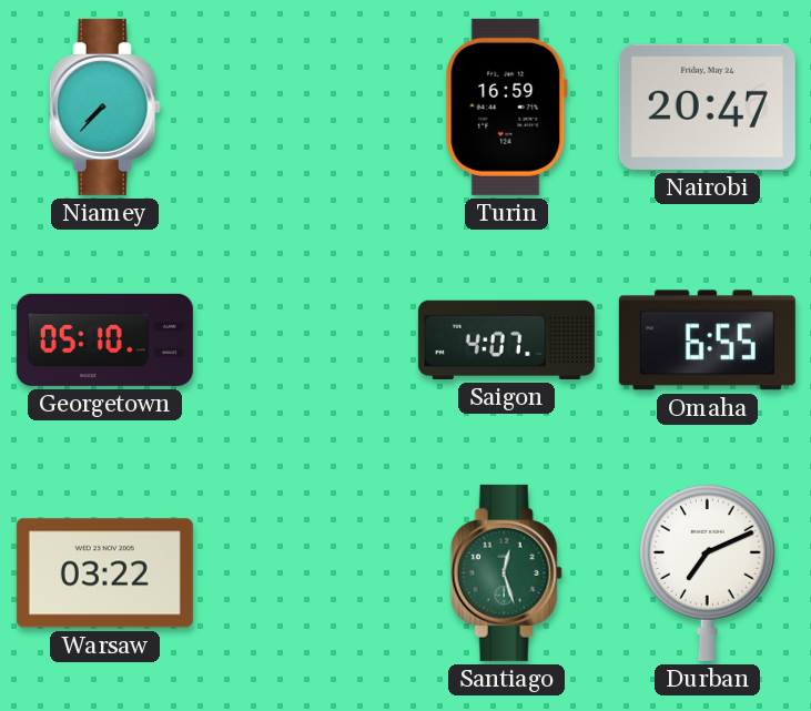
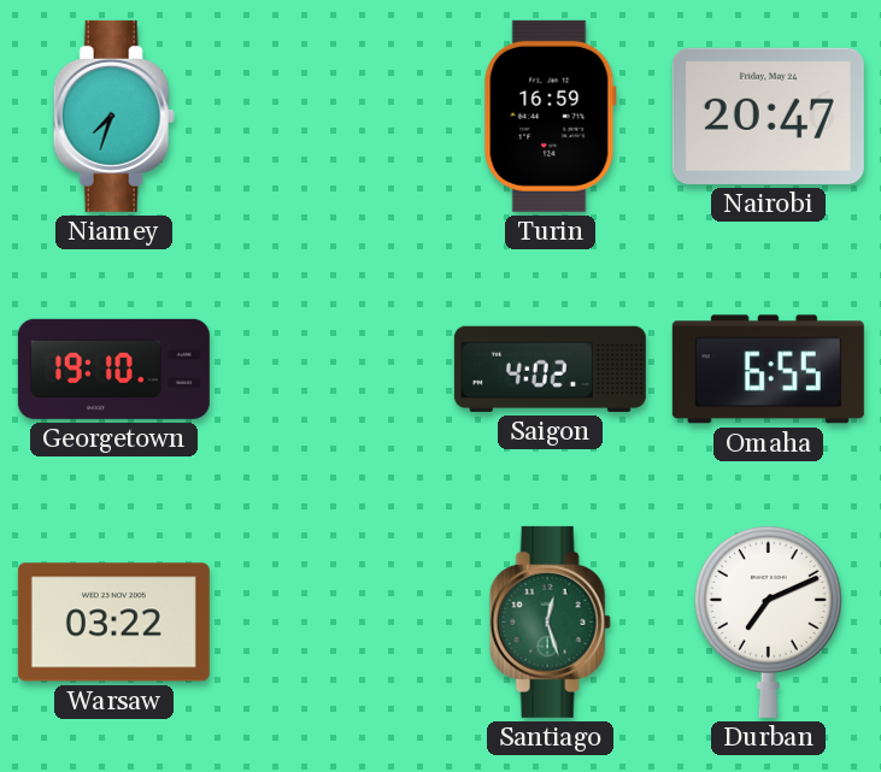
Niamey: 7:37 -> 7:33
Georgetown: 05:10 -> 19:10
Saigon: 4:07 -> 4:02
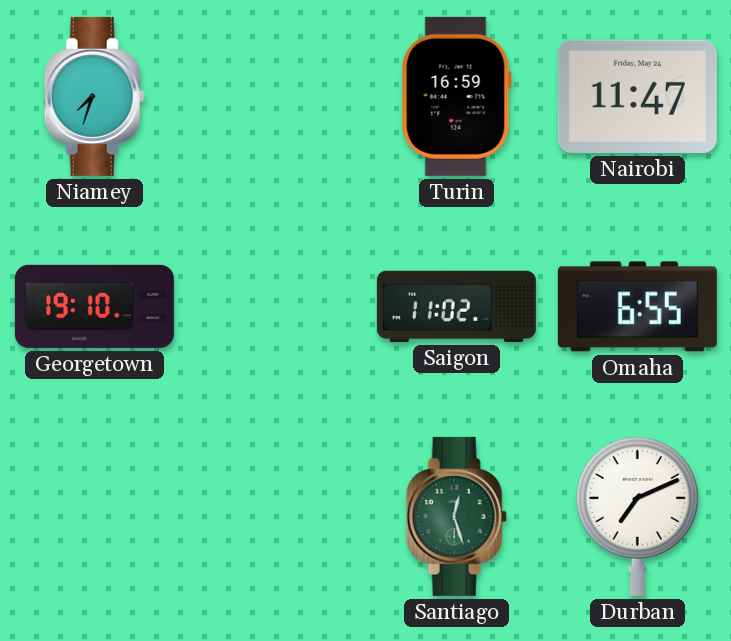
Nairobi: 20:47 -> 11:47
Saigon: 4:02 -> 11:02
Warsaw: 03:22 -> none
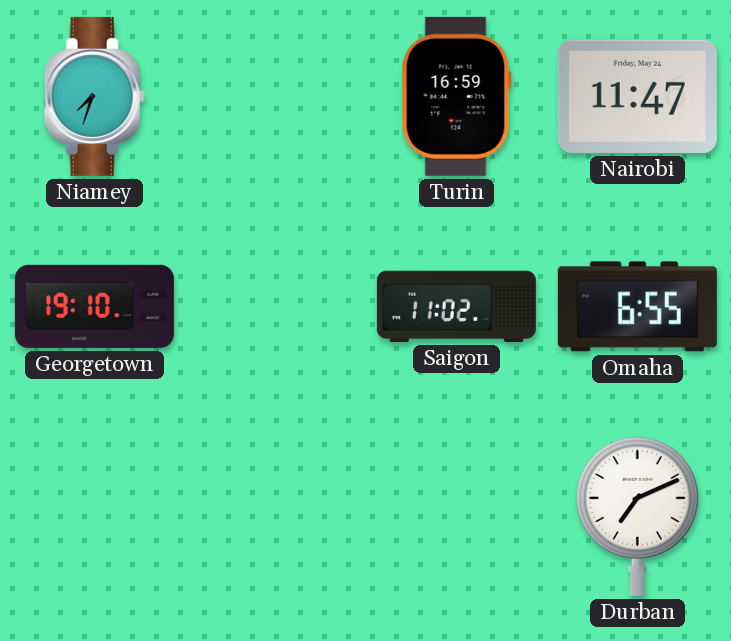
Santiago: 12:27 -> none
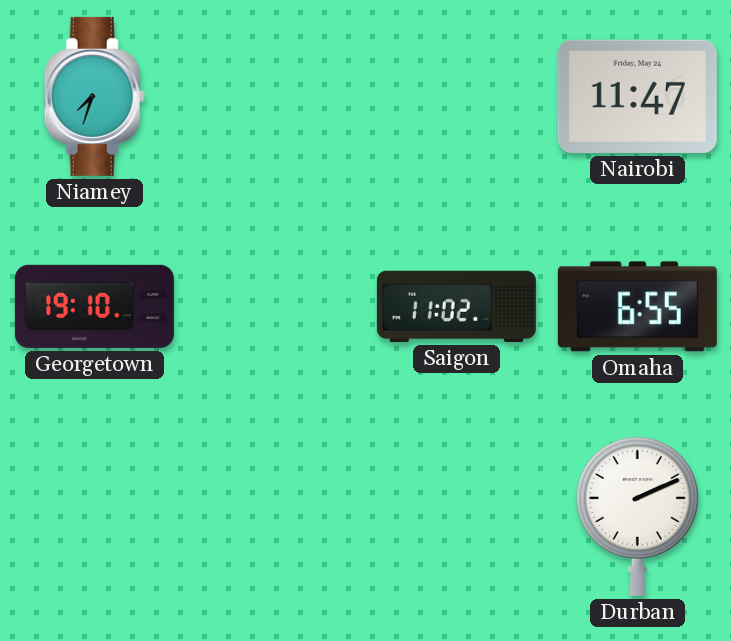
Turin: 16:59 -> none
Durban: 7:11 -> 2:11
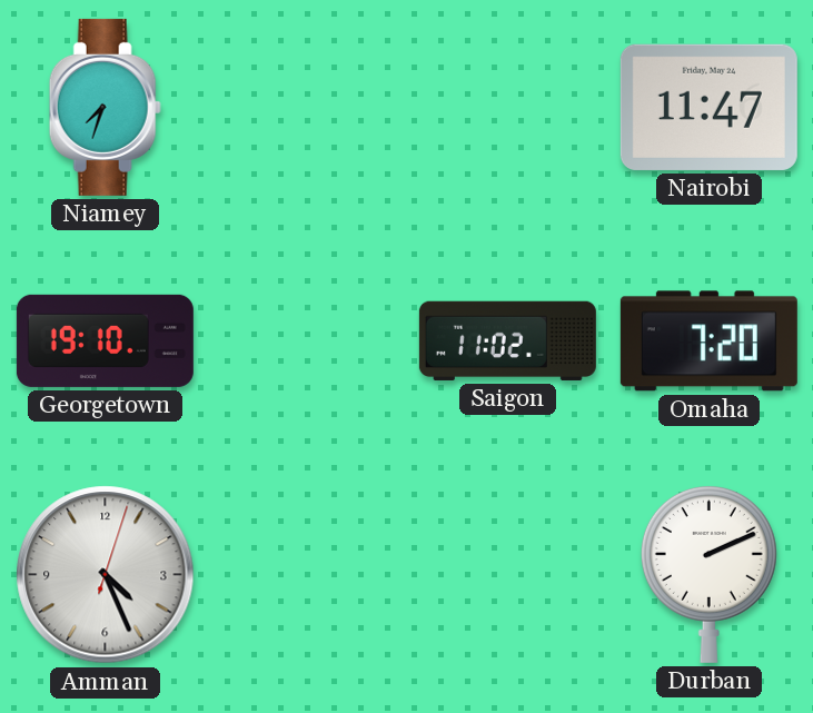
Omaha: 6:55 -> 7:20
Amman: none -> 4:26
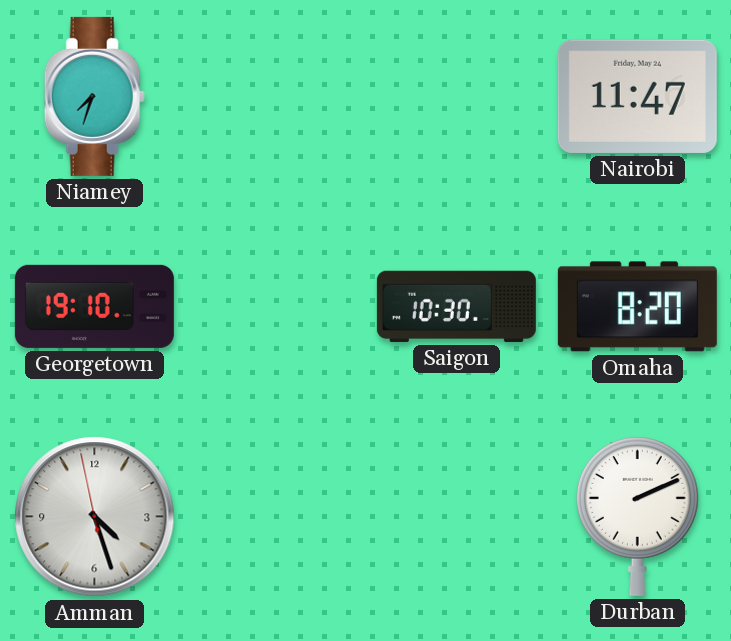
Saigon: 11:02 -> 10:30
Omaha: 7:20 -> 8:20
Amman: 4:26:03 -> 4:26:58
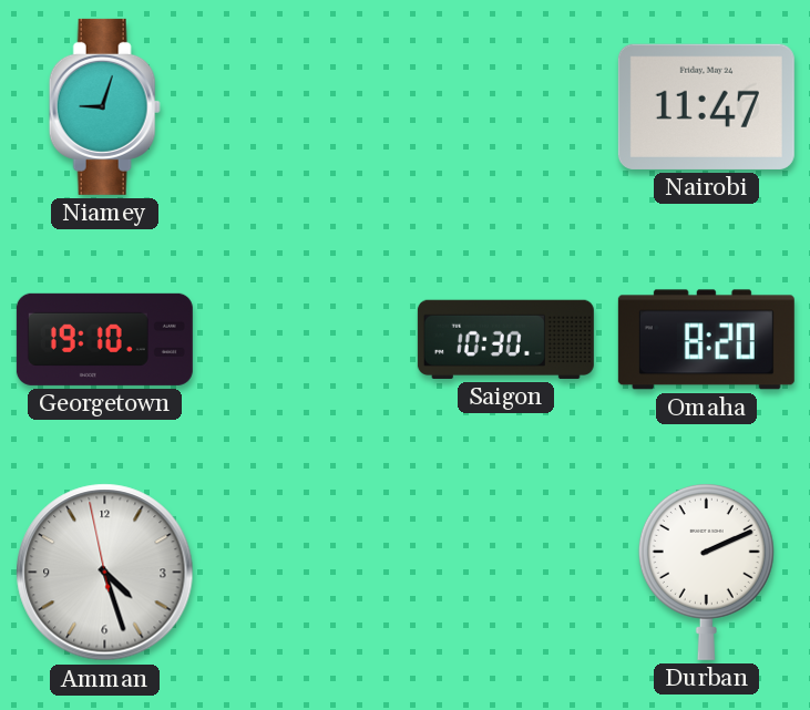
Niamey: 7:33 -> 9:03
